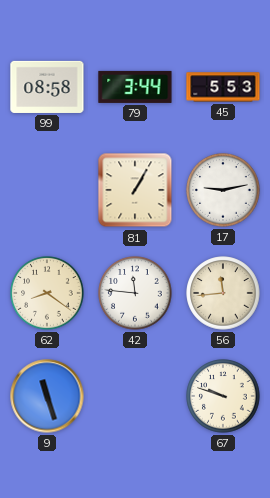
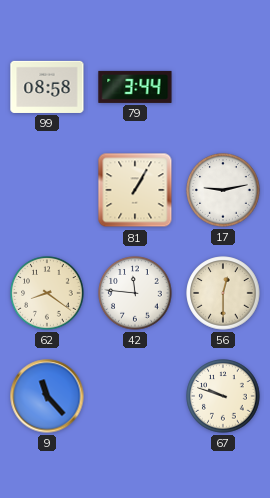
45: 5:53 -> none
56: 11:44 -> 12:30
9: 11:27 -> 11:23
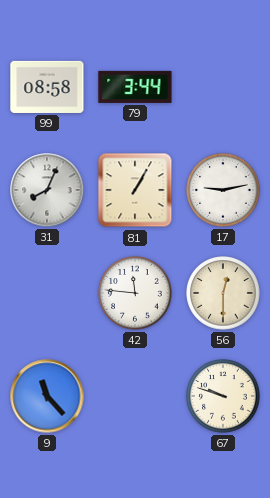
31: none -> 8:04
62: 8:21 -> none
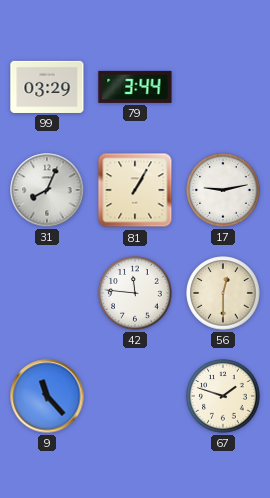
99: 08:58 -> 03:29
67: 9:48 -> 1:48
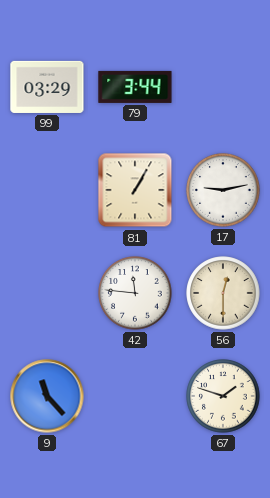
31: 8:04 -> none
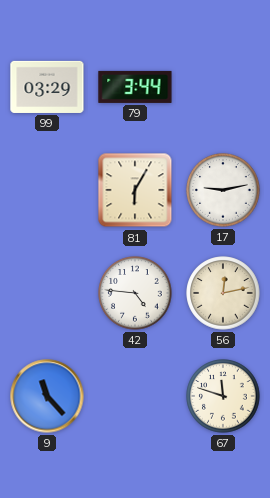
81: 1:05 -> 6:05
42: 11:46 -> 4:46
56: 12:30 -> 12:13
67: 1:48 -> 11:48
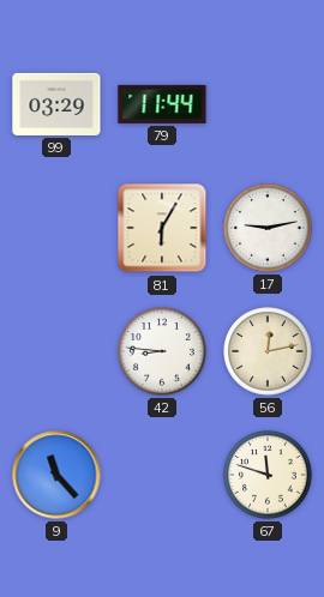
79: 3:44 -> 11:44
42: 4:46 -> 8:46
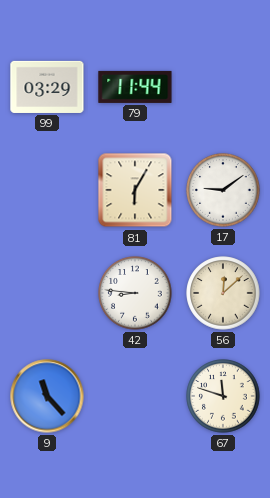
17: 9:13 -> 9:09
56: 12:13 -> 12:08
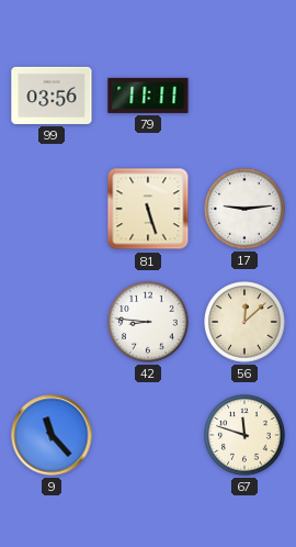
99: 03:29 -> 03:56
79: 11:44 -> 11:11
81: 6:05 -> 5:27
17: 9:09 -> 9:14
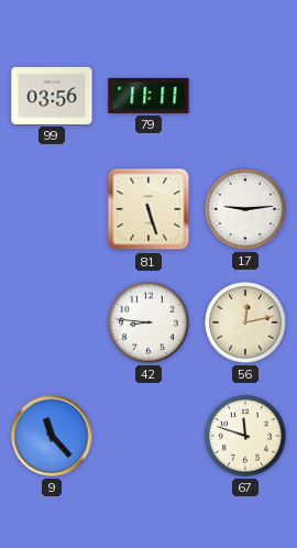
56: 12:08 -> 12:13
